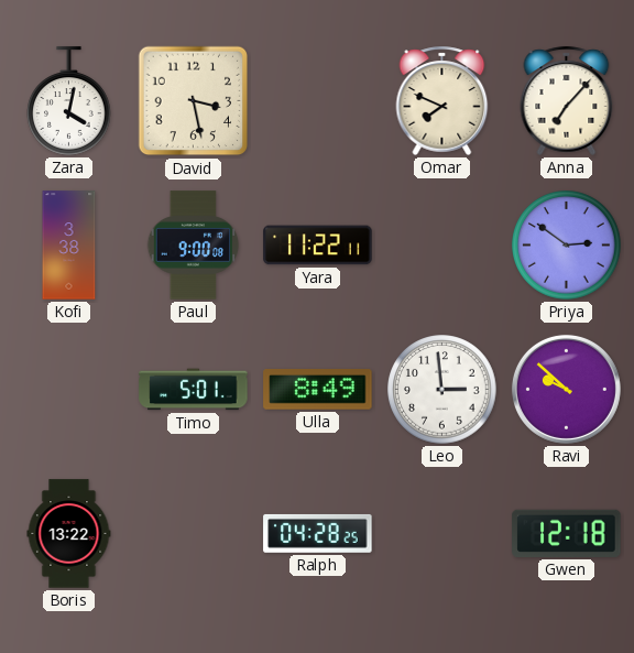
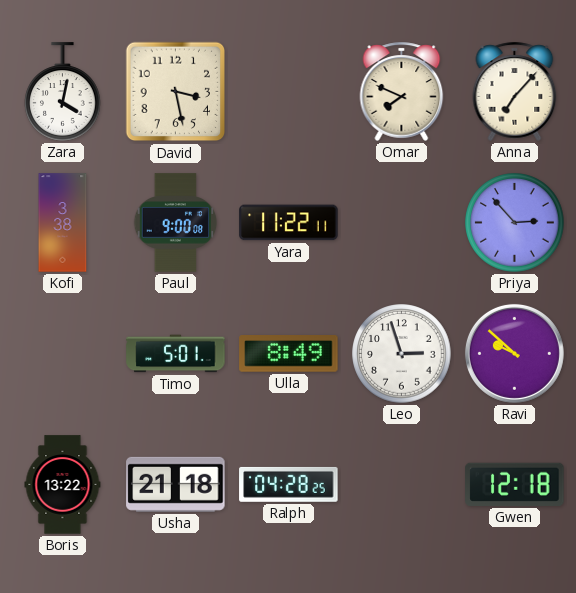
Priya: 2:51 -> 2:53
Leo: 2:59 -> 2:57
Usha: none -> 21:18
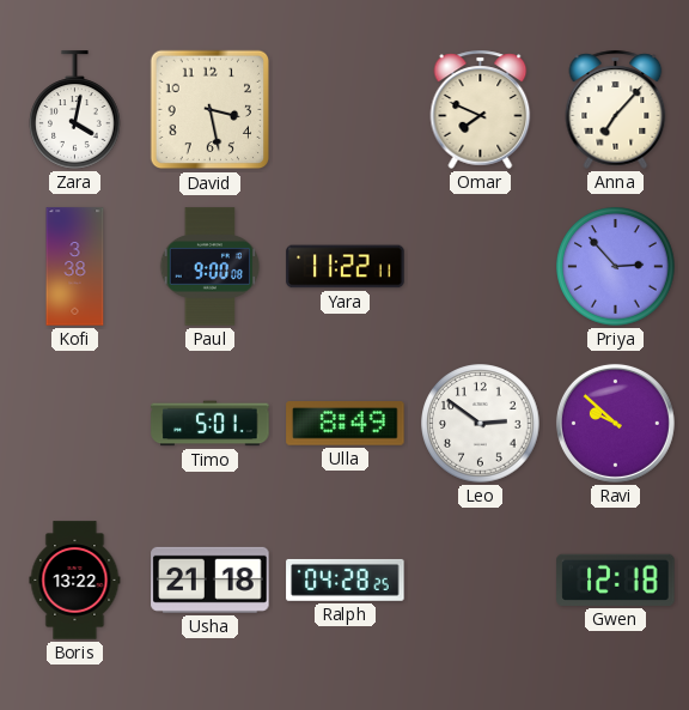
Leo: 2:57 -> 2:51
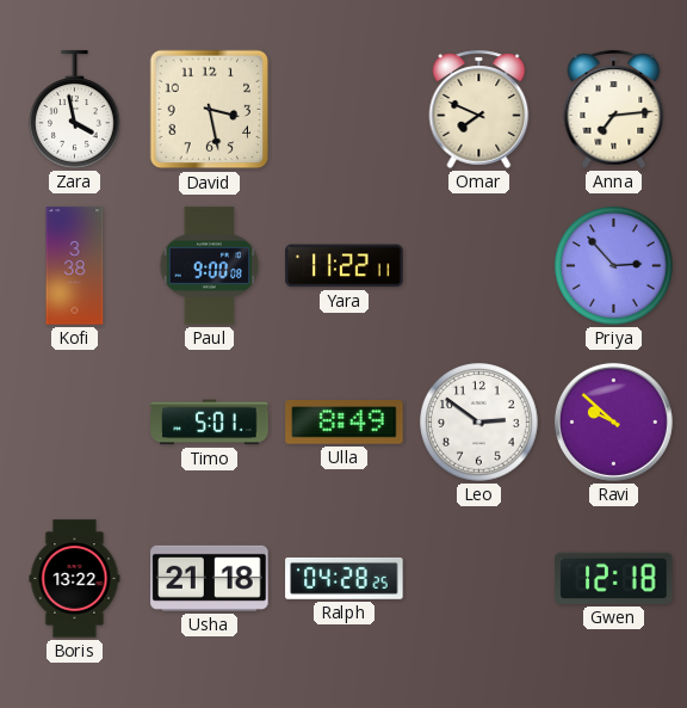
Zara: 4:02 -> 3:58
Anna: 7:07 -> 7:14
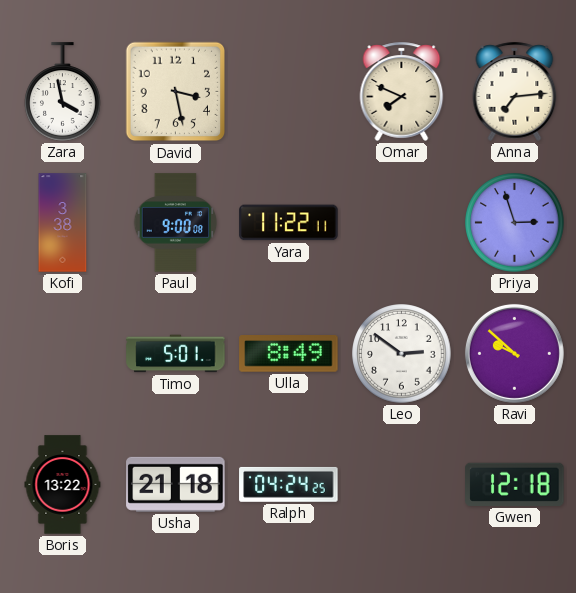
Priya: 2:53 -> 2:57
Ralph: 04:28 -> 04:24
